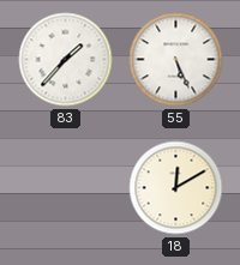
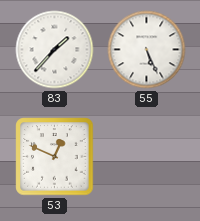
53: none -> 12:49
18: 12:10 -> none
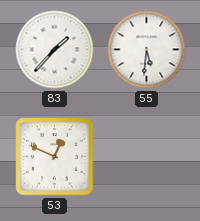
55: 5:26 -> 5:31
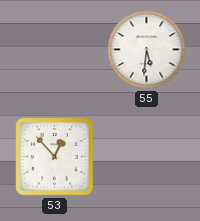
83: 1:37 -> none
53: 12:49 -> 12:53
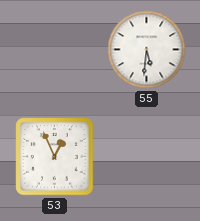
53: 12:53 -> 12:56
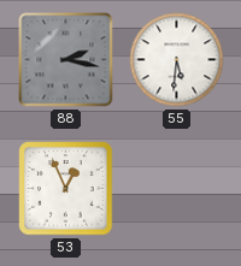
88: none -> 2:17
